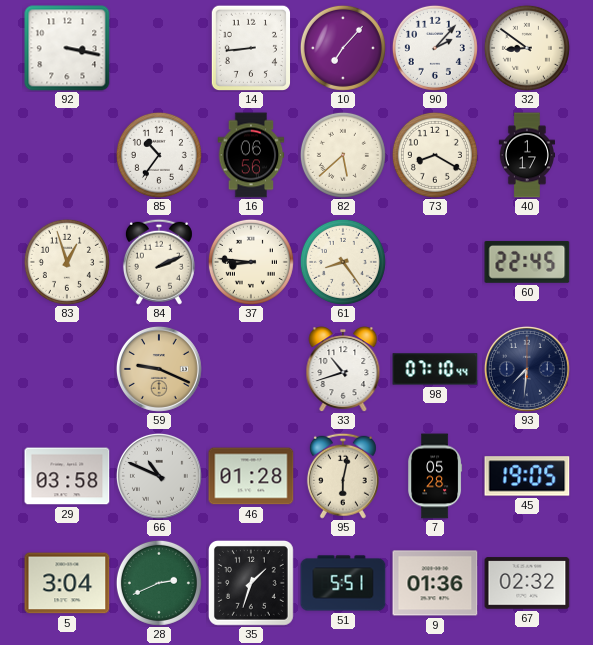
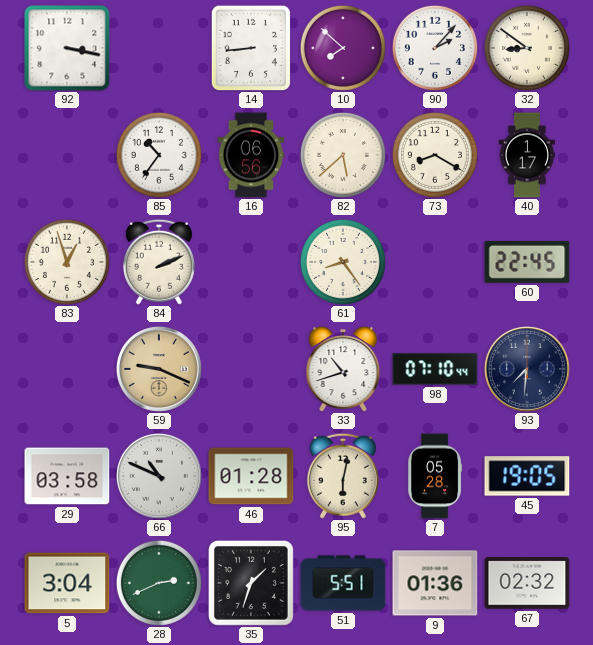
10: 7:07 -> 7:52
37: 8:46 -> none
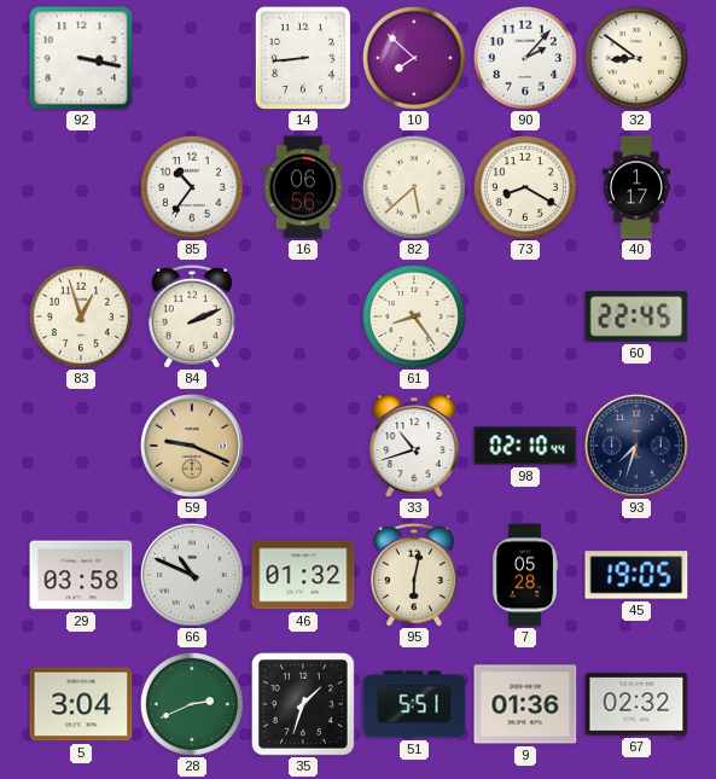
98: 07:10 -> 02:10
93: 7:31 -> 7:33
46: 01:28 -> 01:32
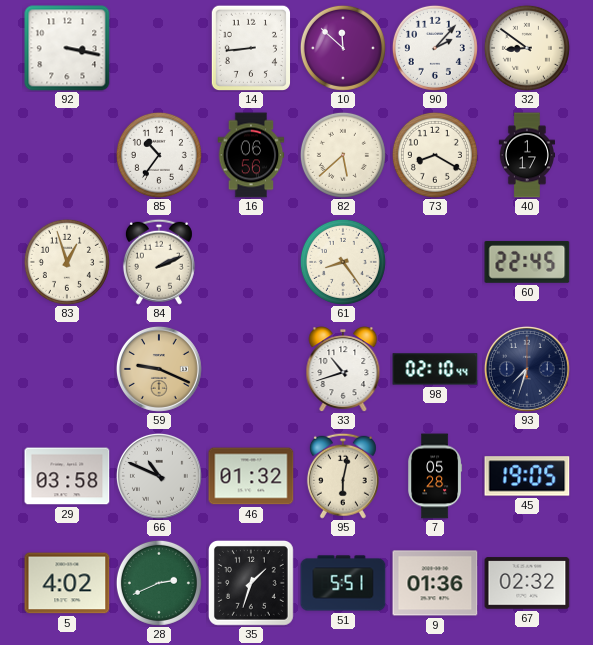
10: 7:52 -> 11:52
5: 3:04 -> 4:02
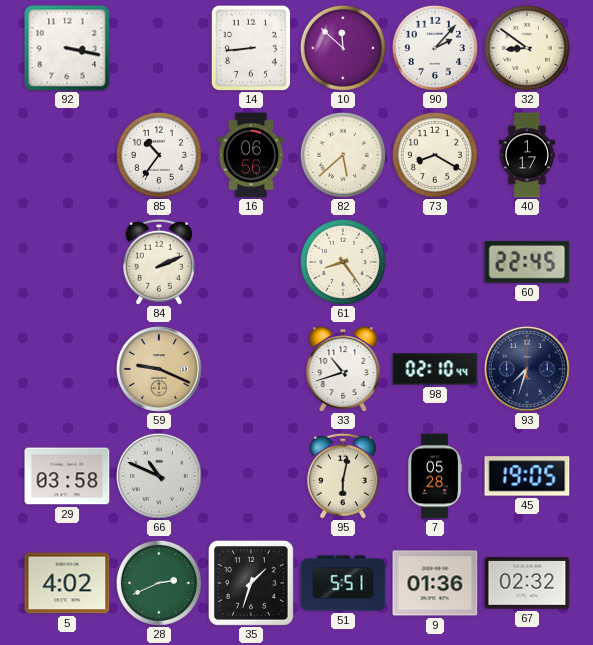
83: 12:57 -> none
46: 01:32 -> none
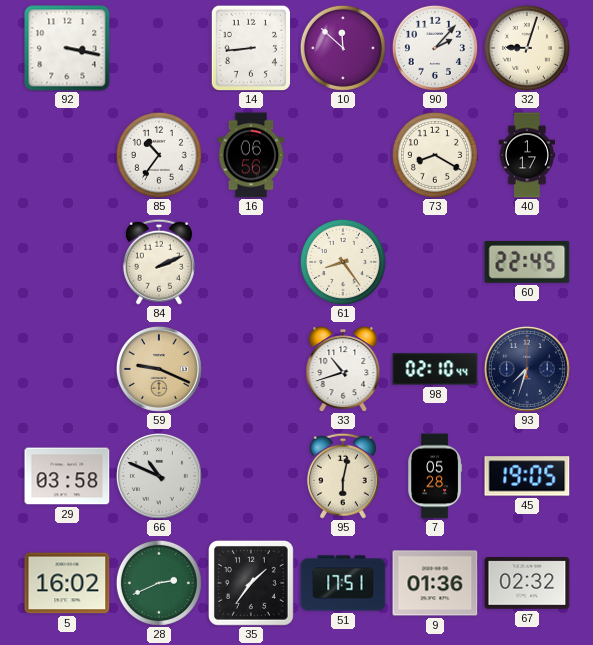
32: 8:51 -> 9:03
82: 5:38 -> none
5: 4:02 -> 16:02
35: 1:33 -> 1:36
51: 5:51 -> 17:51
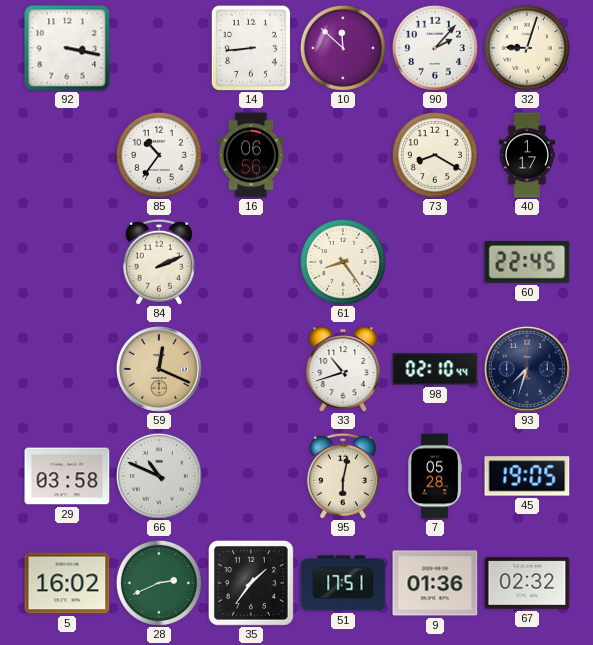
59: 9:19 -> 12:19
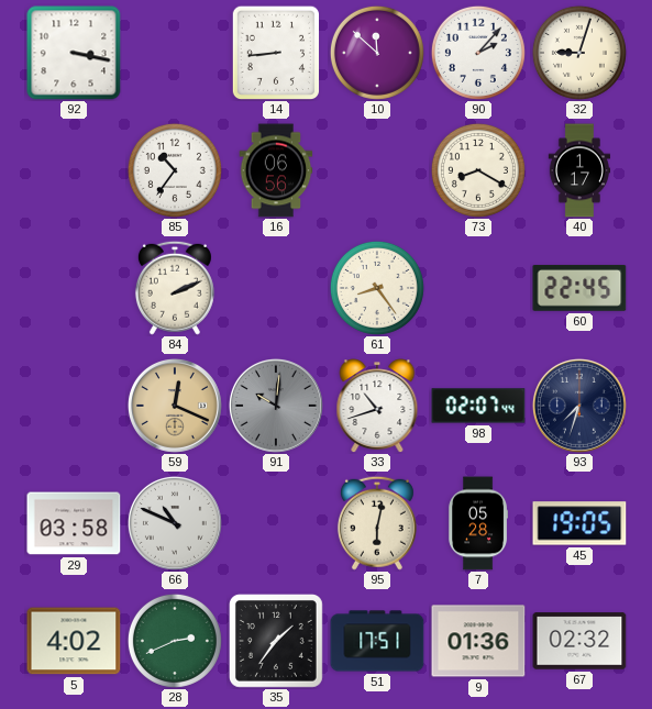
91: none -> 10:01
98: 02:10 -> 02:07
5: 16:02 -> 4:02
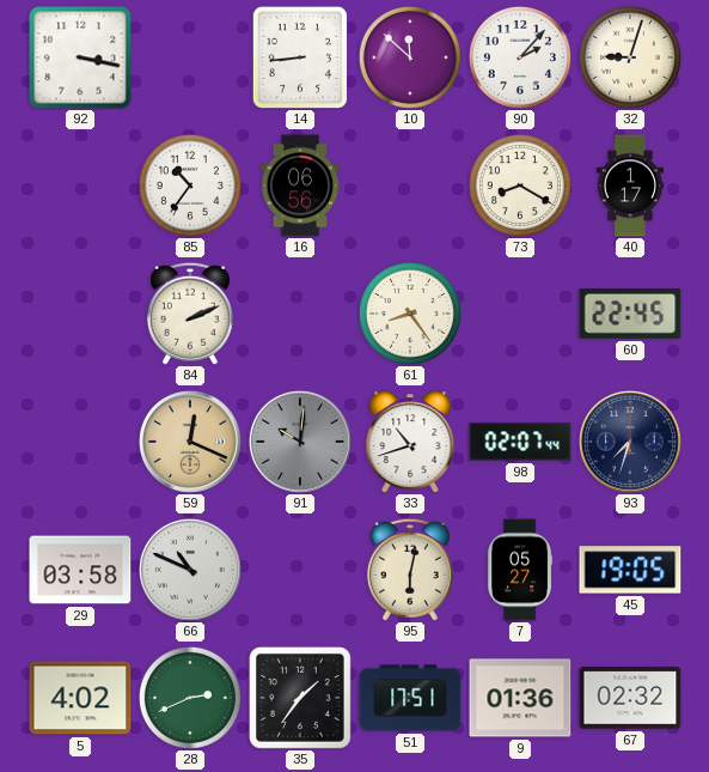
7: 05:28 -> 05:27
